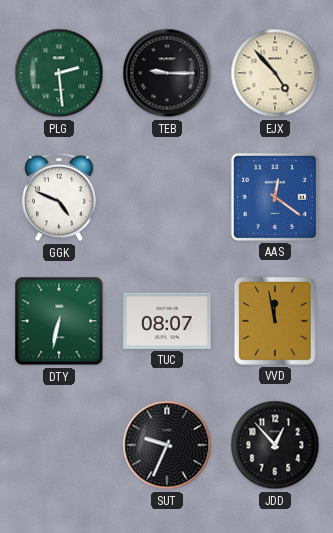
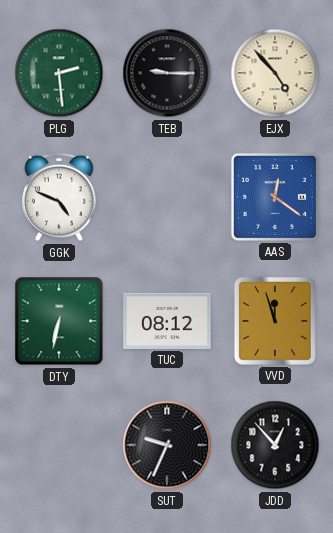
TUC: 08:07 -> 08:12
VVD: 11:58 -> 11:57
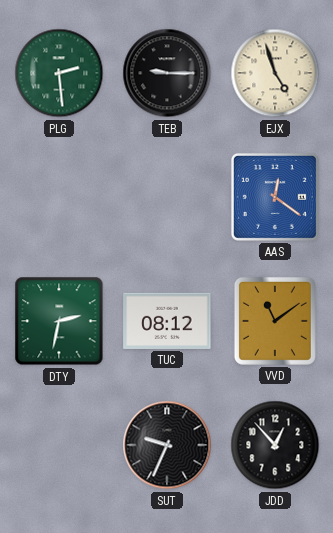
EJX: 4:53 -> 4:57
GGK: 4:49 -> none
DTY: 6:32 -> 2:32
VVD: 11:57 -> 11:09
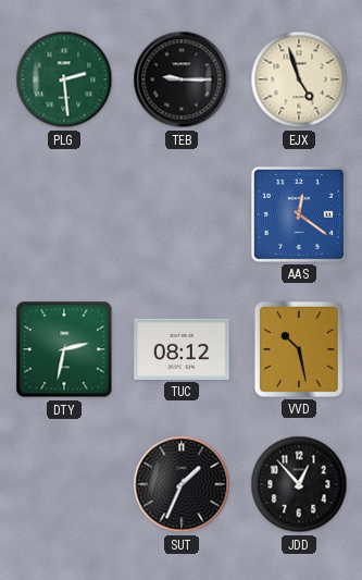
VVD: 11:09 -> 10:28
SUT: 9:34 -> 1:34
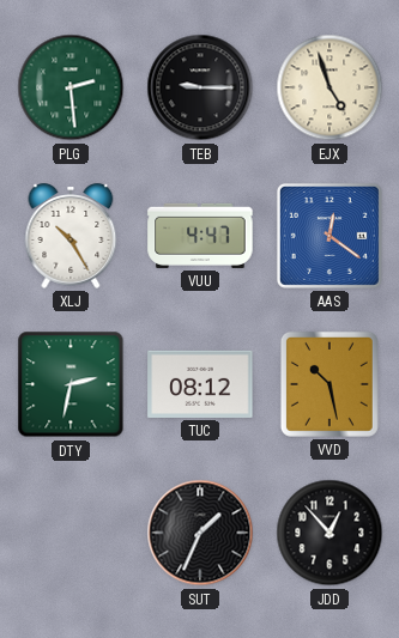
XLJ: none -> 10:25
VUU: none -> 4:47
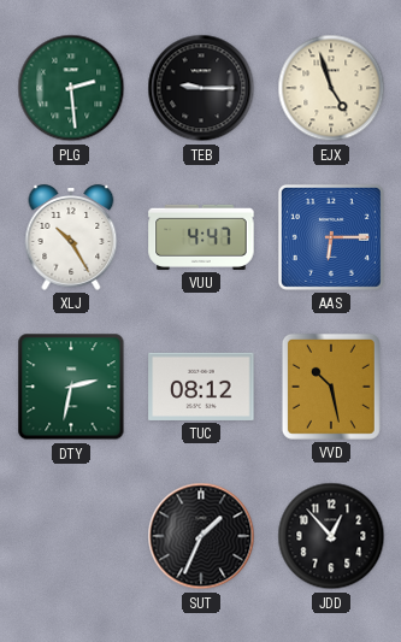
AAS: 12:21 -> 6:15
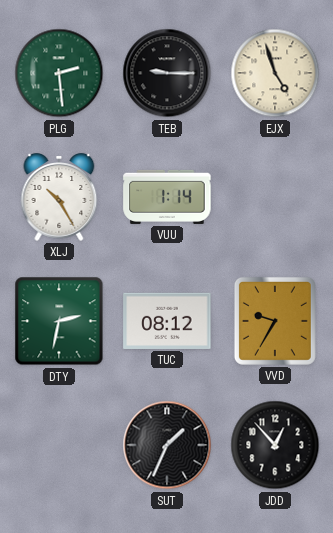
VUU: 4:47 -> 1:14
AAS: 6:15 -> none
VVD: 10:28 -> 9:35
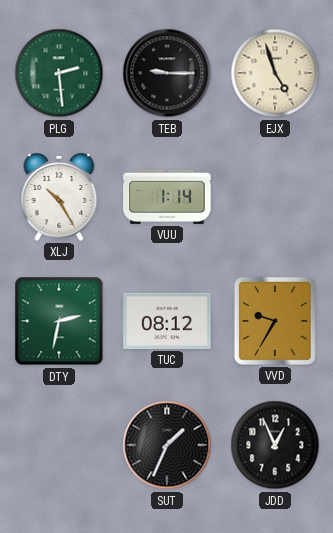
JDD: 12:53 -> 12:56
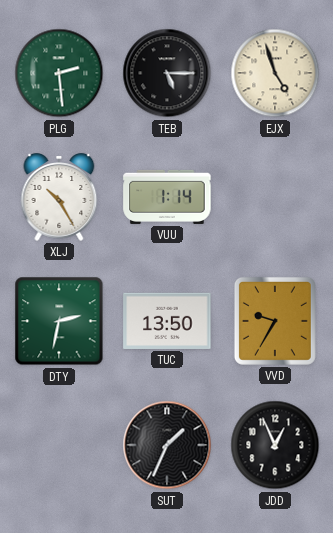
TEB: 9:15 -> 5:15
TUC: 08:12 -> 13:50
